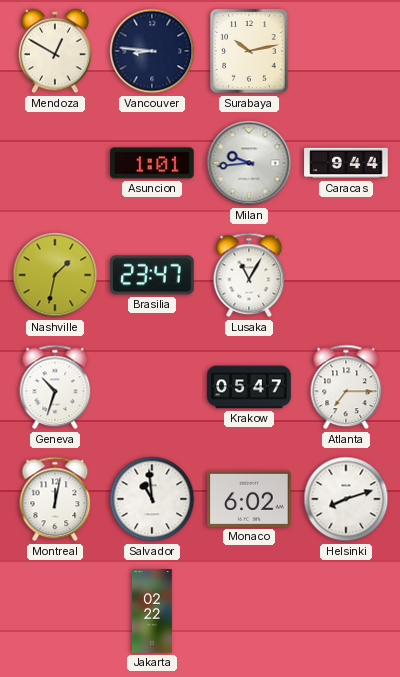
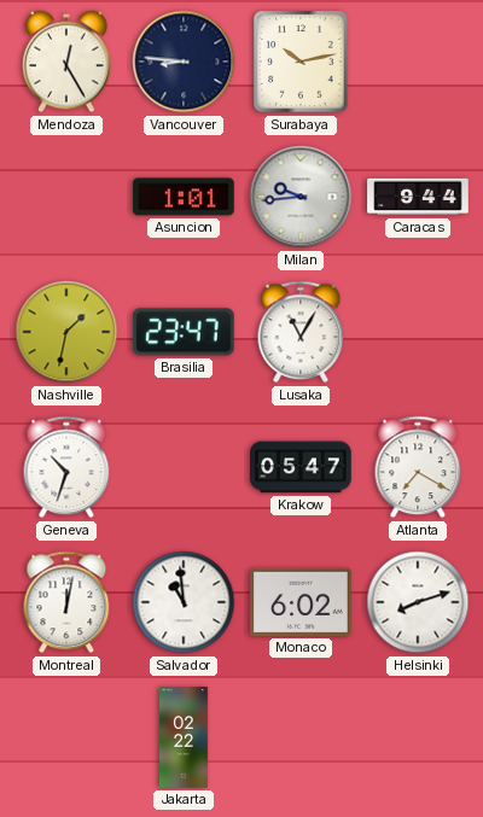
Mendoza: 12:50 -> 12:25
Atlanta: 7:15 -> 7:20
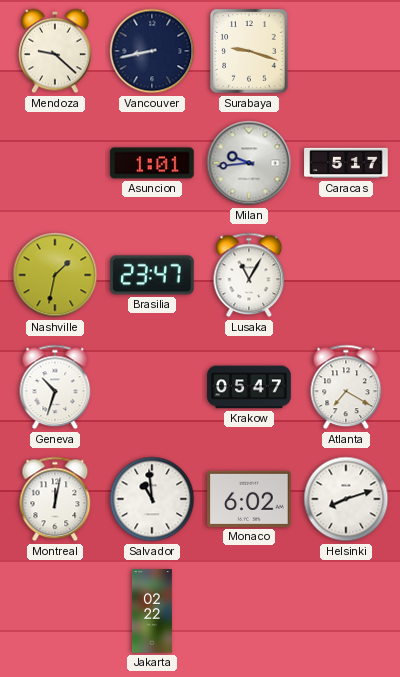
Mendoza: 12:25 -> 9:22
Vancouver: 8:46 -> 8:43
Surabaya: 10:13 -> 9:18
Caracas: 9:44 -> 5:17
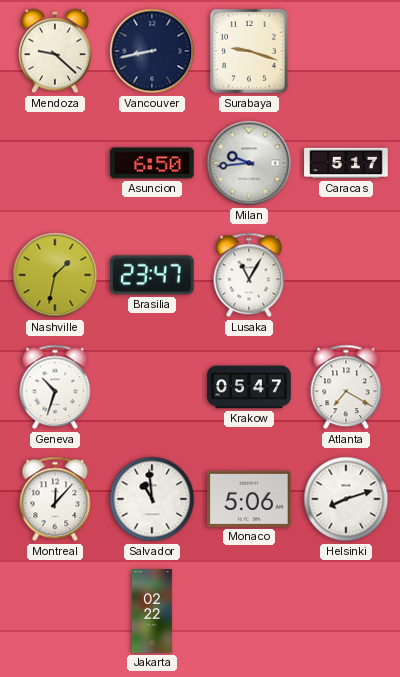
Asuncion: 1:01 -> 6:50
Montreal: 12:02 -> 12:07
Monaco: 6:02 -> 5:06
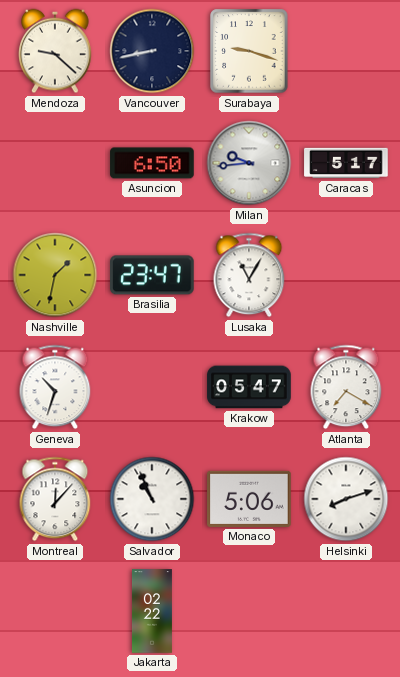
Salvador: 10:59 -> 10:56
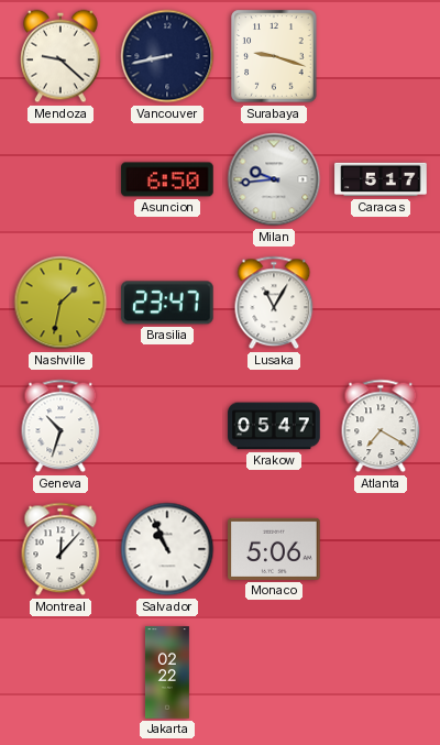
Helsinki: 8:12 -> none
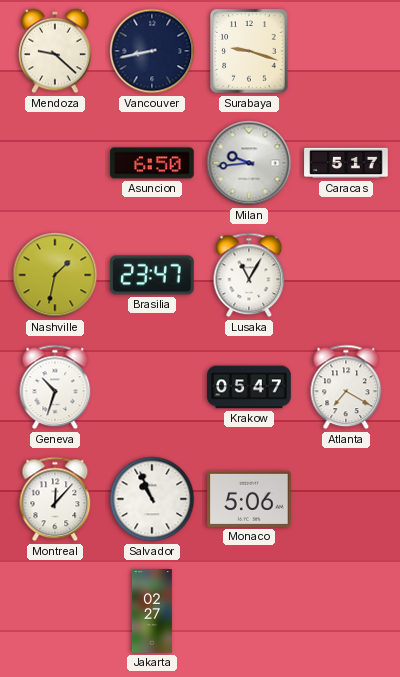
Jakarta: 02:22 -> 02:27
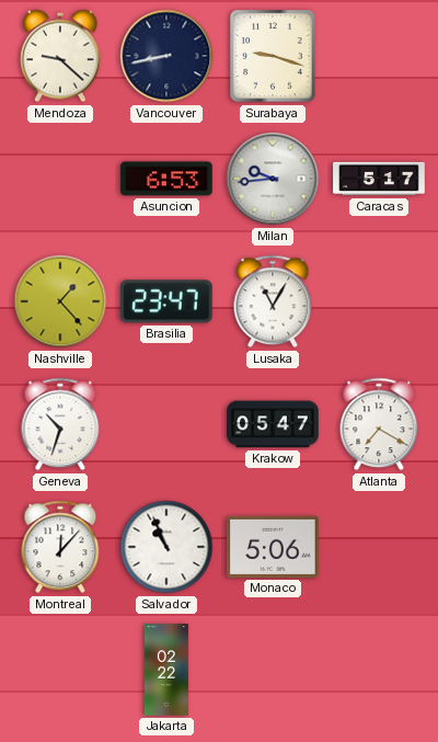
Asuncion: 6:50 -> 6:53
Nashville: 1:32 -> 1:23
Jakarta: 02:27 -> 02:22
